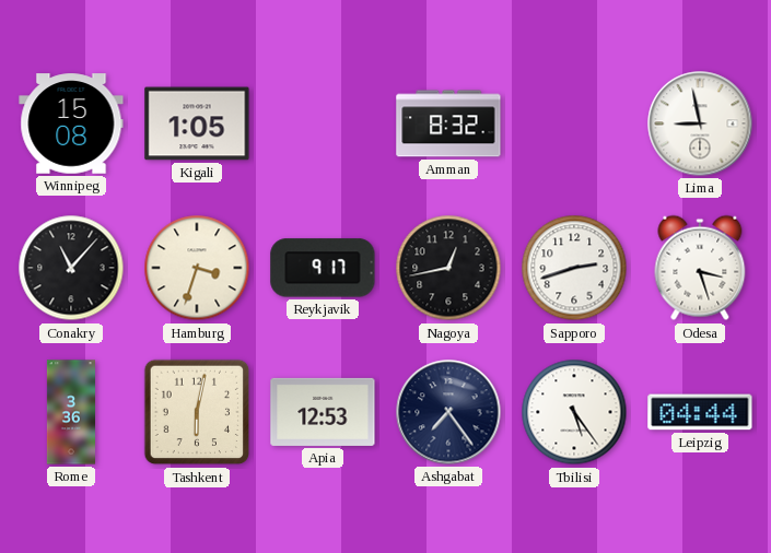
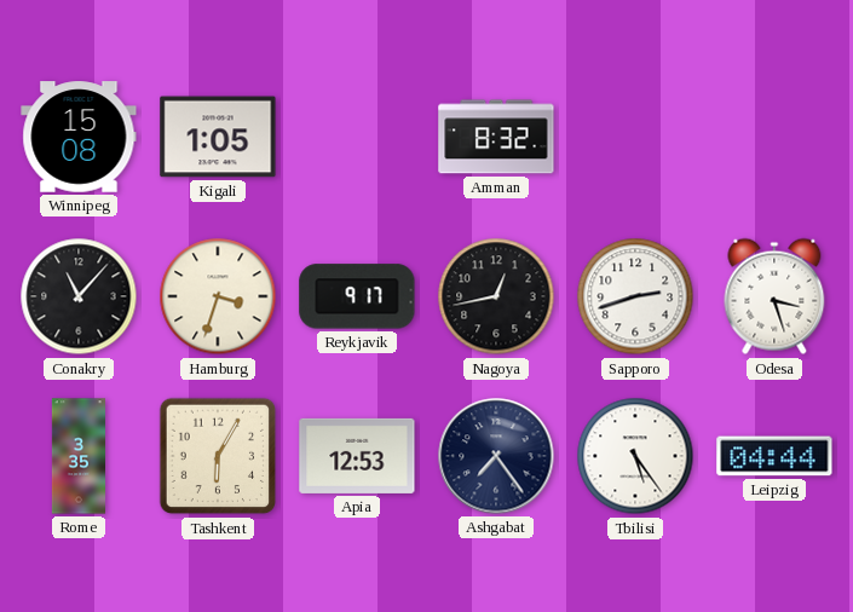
Lima: 8:58 -> none
Rome: 3:36 -> 3:35
Tashkent: 6:02 -> 6:05
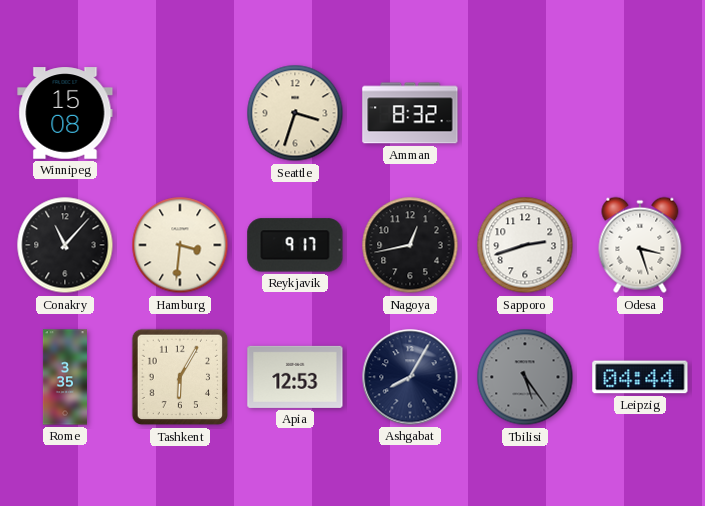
Kigali: 1:05 -> none
Seattle: none -> 3:33
Hamburg: 3:33 -> 3:31
Ashgabat: 7:24 -> 8:05
Tbilisi dial: white -> grey
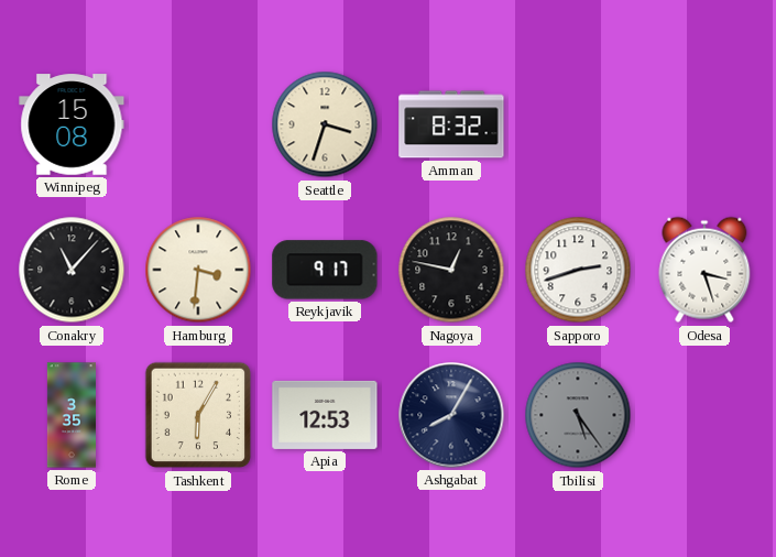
Nagoya: 12:43 -> 12:47
Leipzig: 04:44 -> none
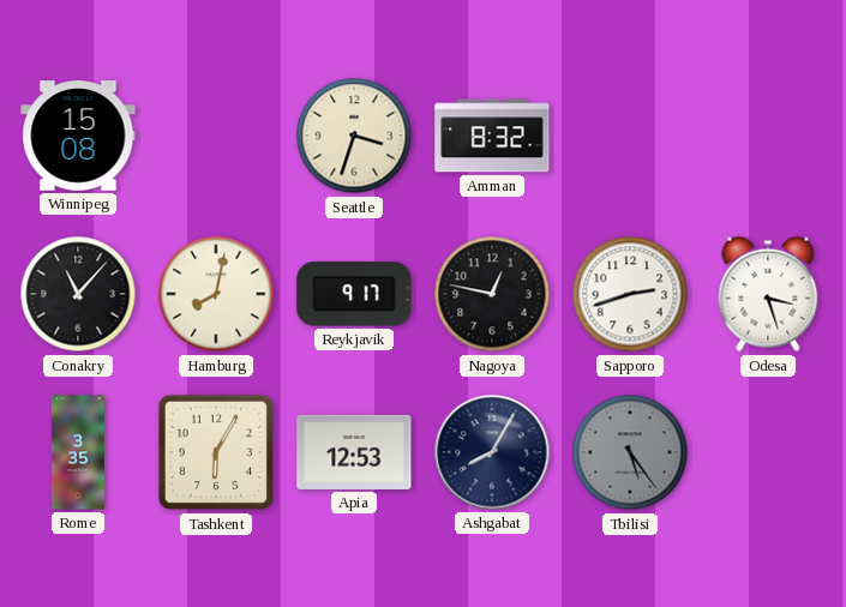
Hamburg: 3:31 -> 8:02
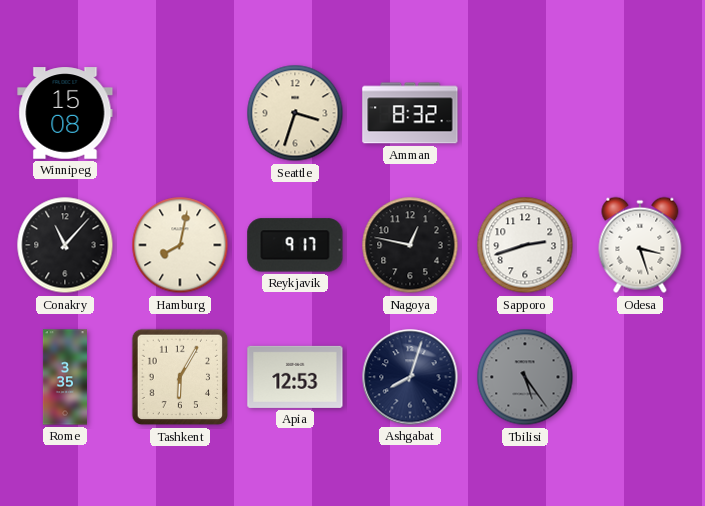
Ashgabat: 8:05 -> 8:03
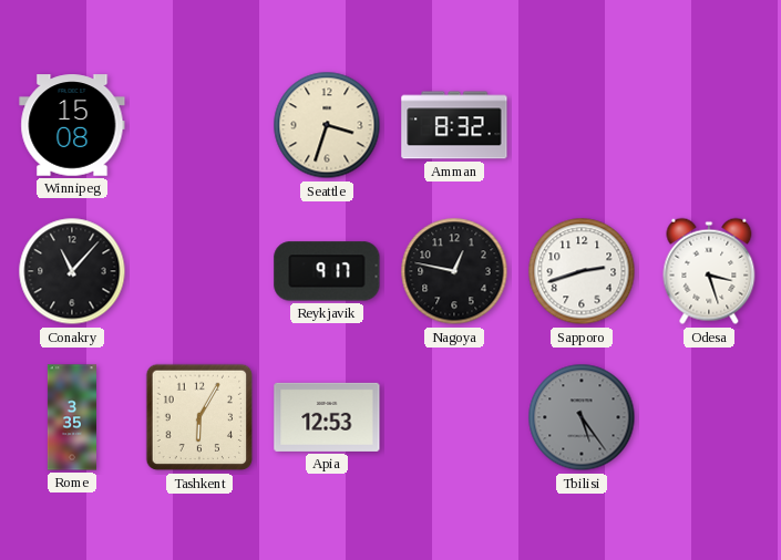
Hamburg: 8:02 -> none
Ashgabat: 8:03 -> none
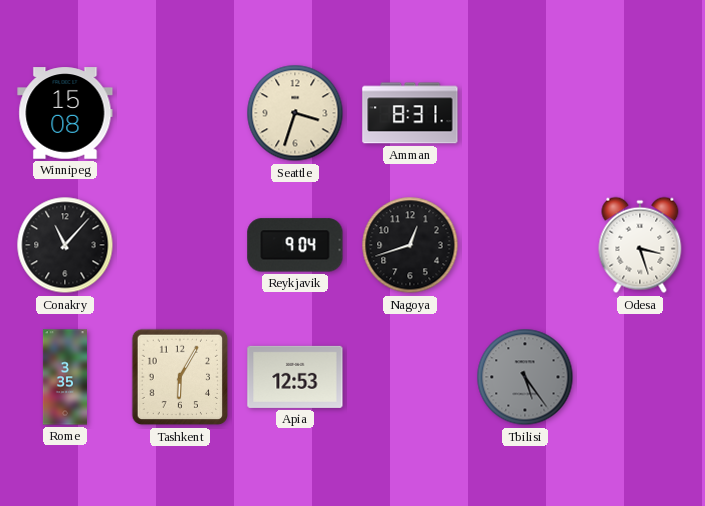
Amman: 8:32 -> 8:31
Reykjavik: 9:17 -> 9:04
Nagoya: 12:47 -> 12:42
Sapporo: 2:42 -> none
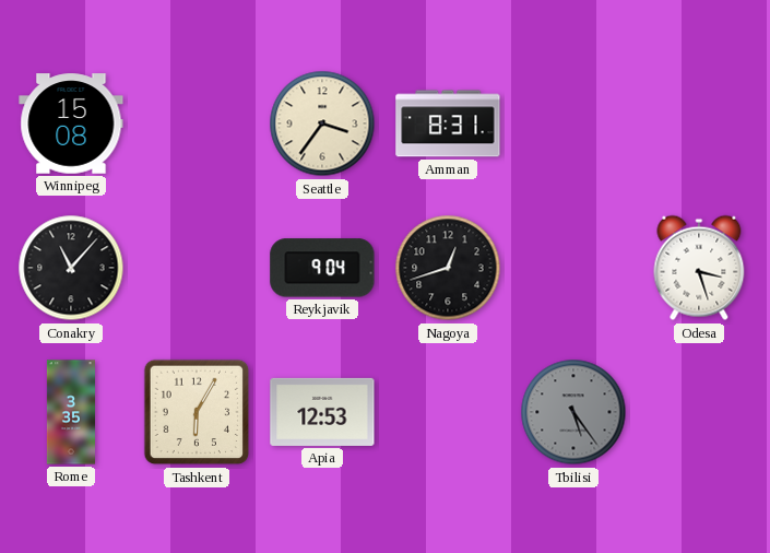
Seattle: 3:33 -> 3:36
